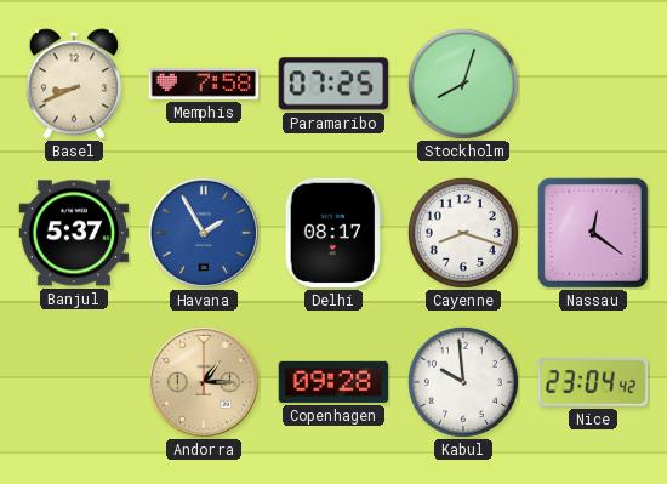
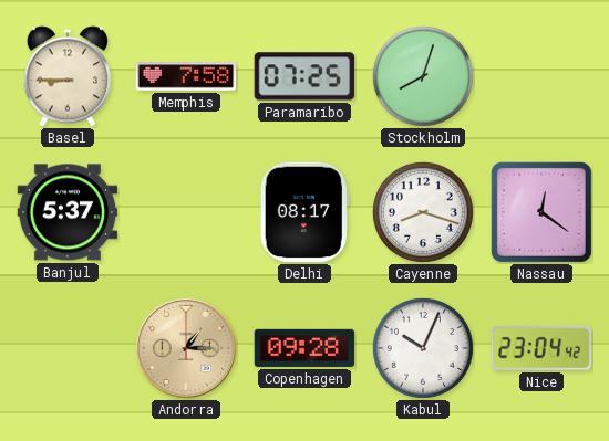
Basel: 8:41 -> 8:45
Havana: 1:55 -> none
Kabul: 9:59 -> 10:04
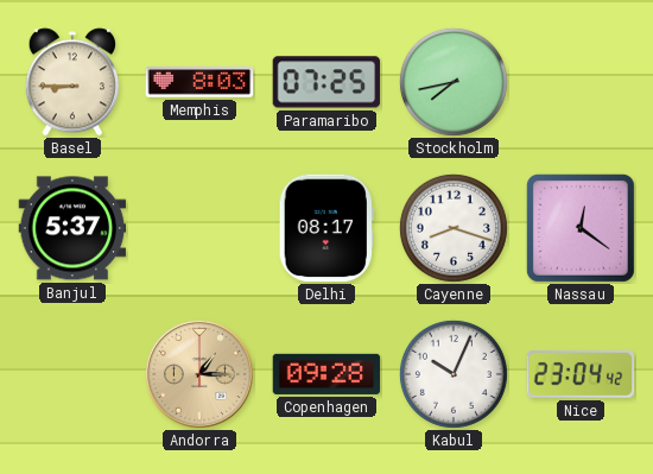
Memphis: 7:58 -> 8:03
Stockholm: 8:03 -> 7:43
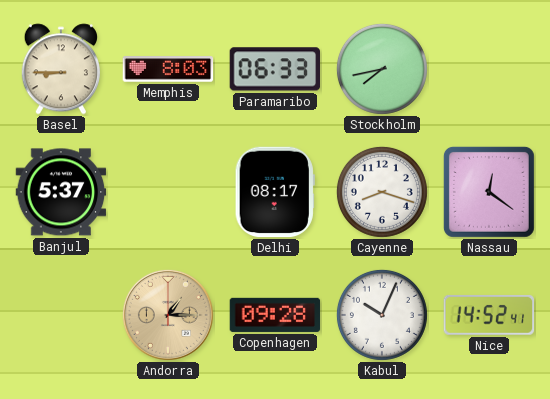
Paramaribo: 07:25 -> 06:33
Nice: 23:04 -> 14:52
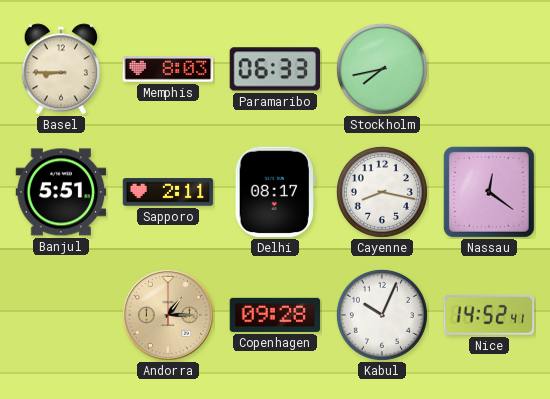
Banjul: 5:37 -> 5:51
Sapporo: none -> 2:11
Cayenne: 8:18 -> 8:17
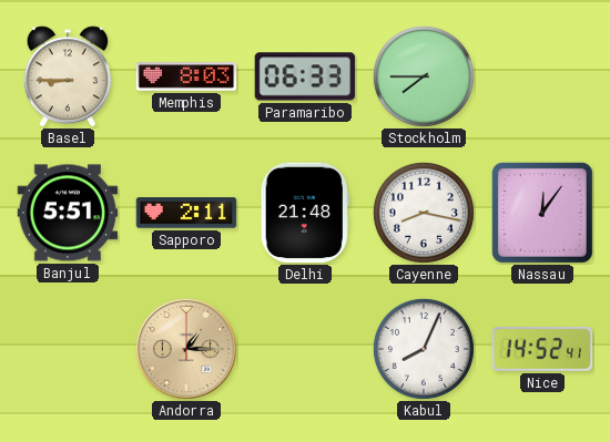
Stockholm: 7:43 -> 7:45
Delhi: 08:17 -> 21:48
Nassau: 12:21 -> 12:06
Copenhagen: 09:28 -> none
Kabul: 10:04 -> 8:04
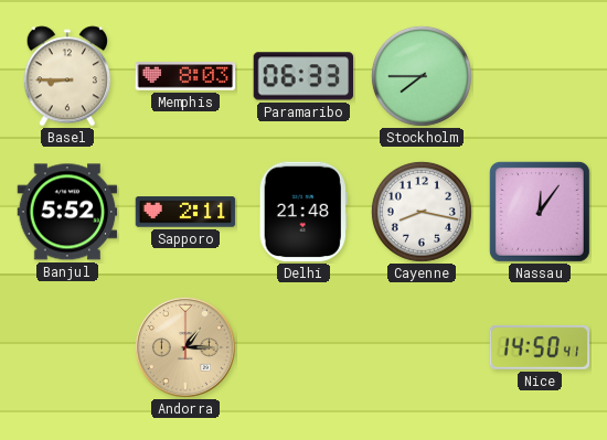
Banjul: 5:51 -> 5:52
Kabul: 8:04 -> none
Nice: 14:52 -> 14:50
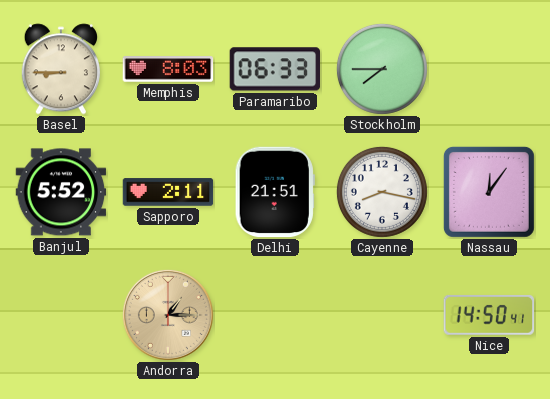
Delhi: 21:48 -> 21:51
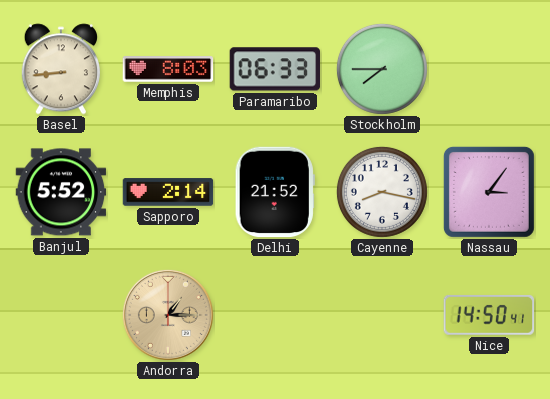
Basel: 8:45 -> 8:44
Sapporo: 2:11 -> 2:14
Delhi: 21:51 -> 21:52
Nassau: 12:06 -> 3:06
